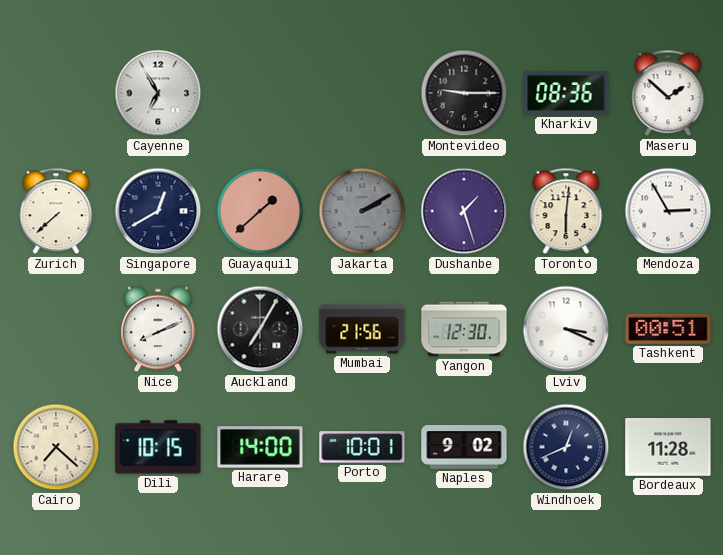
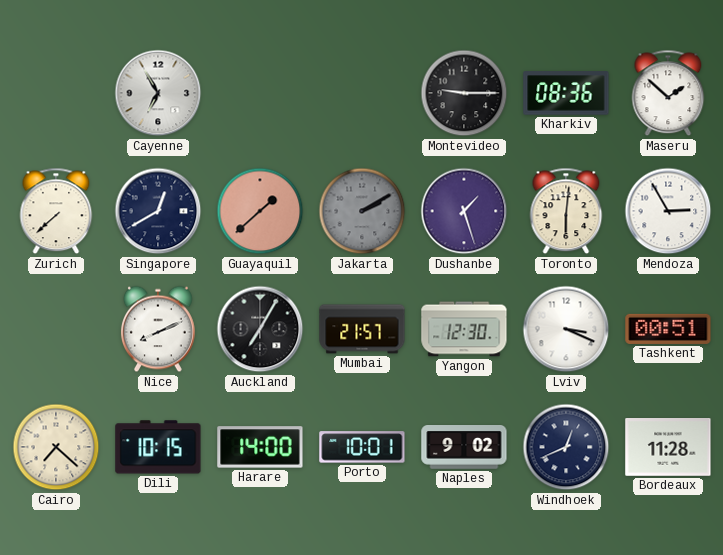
Mumbai: 21:56 -> 21:57
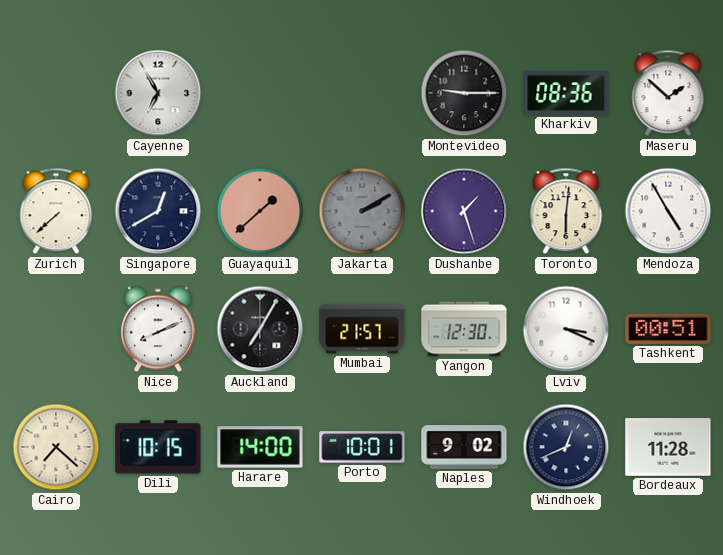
Mendoza: 2:55 -> 4:55
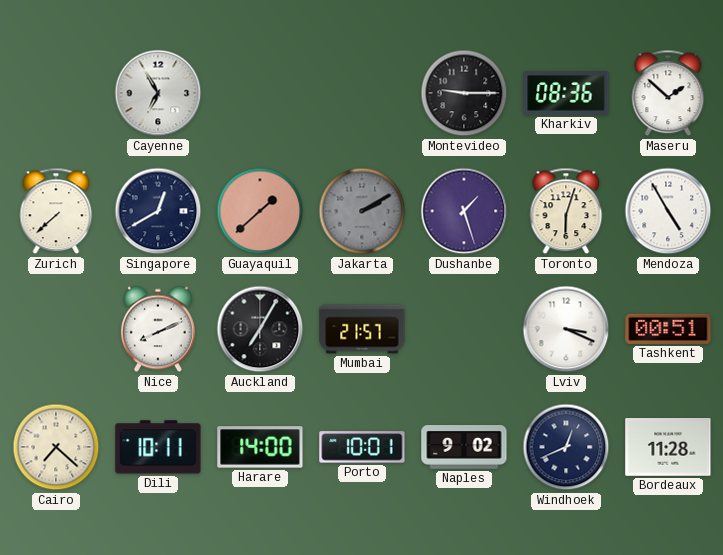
Toronto: 6:01 -> 6:03
Yangon: 12:30 -> none
Dili: 10:15 -> 10:11
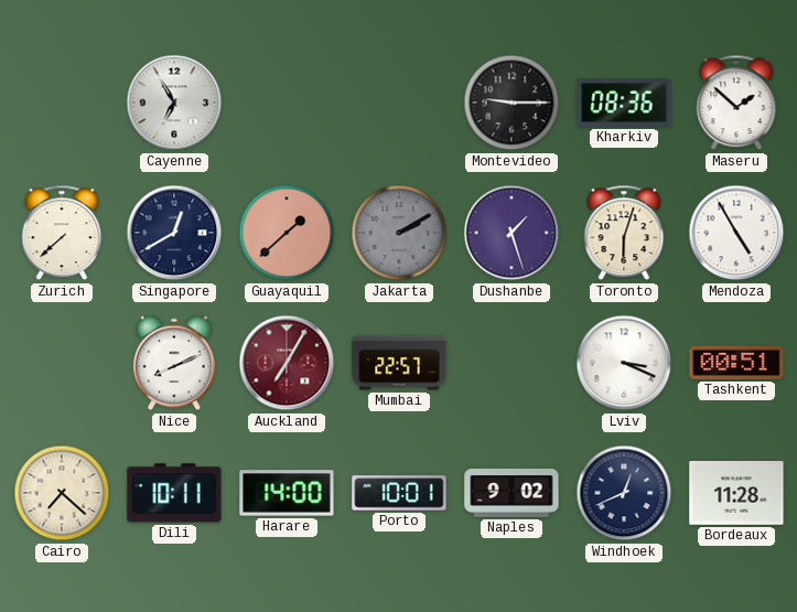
Auckland dial: black -> burgundy
Mumbai: 21:57 -> 22:57
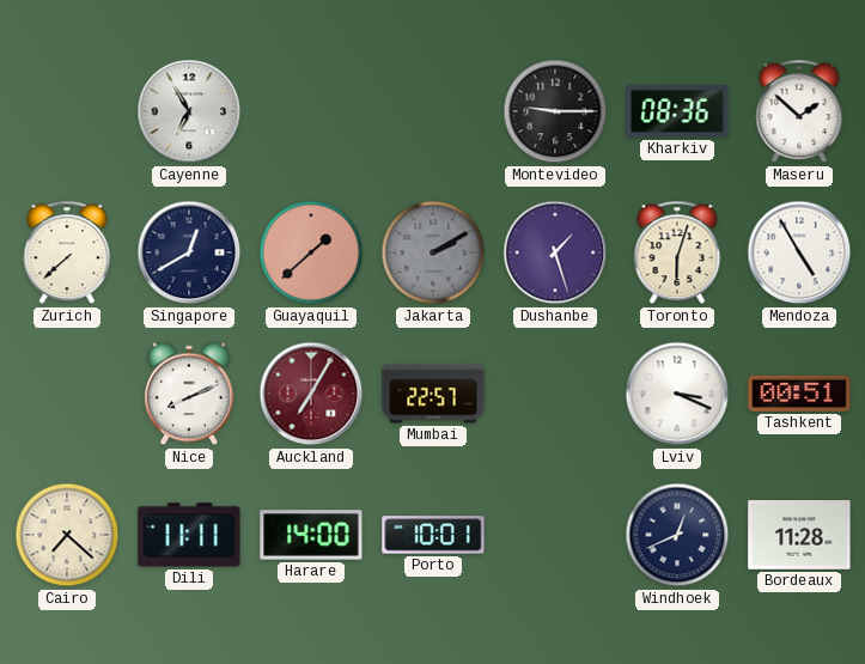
Dili: 10:11 -> 11:11
Naples: 9:02 -> none
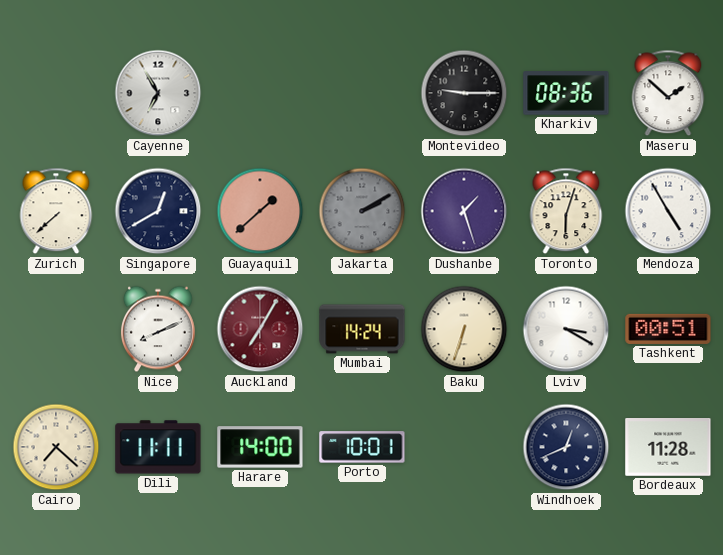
Mumbai: 22:57 -> 14:24
Baku: none -> 6:33
Lviv: 3:19 -> 3:20
